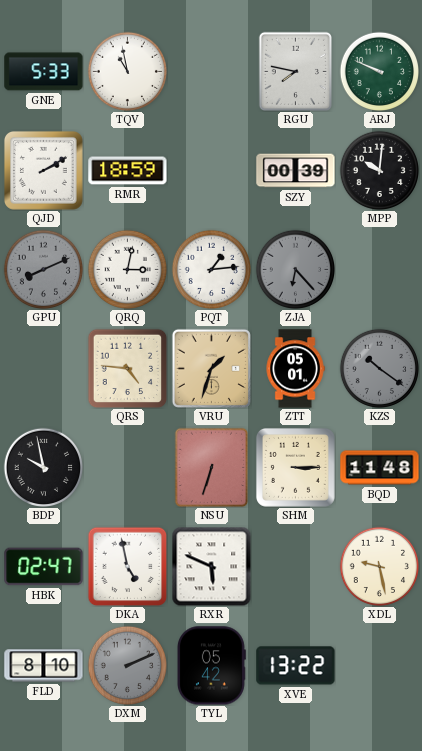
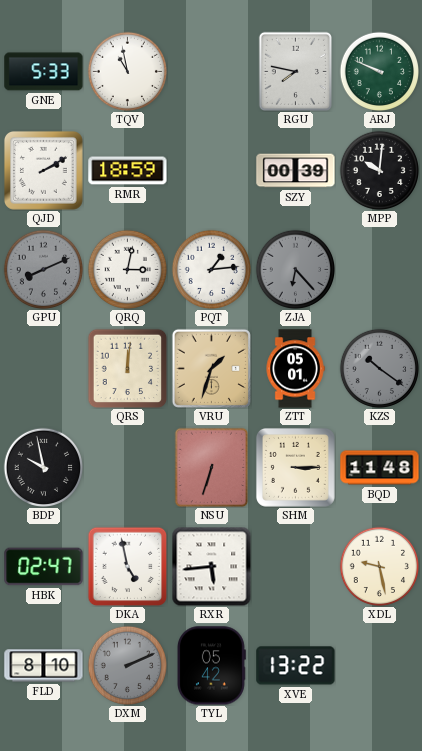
QRS: 4:46 -> 12:01
RXR: 5:49 -> 5:44
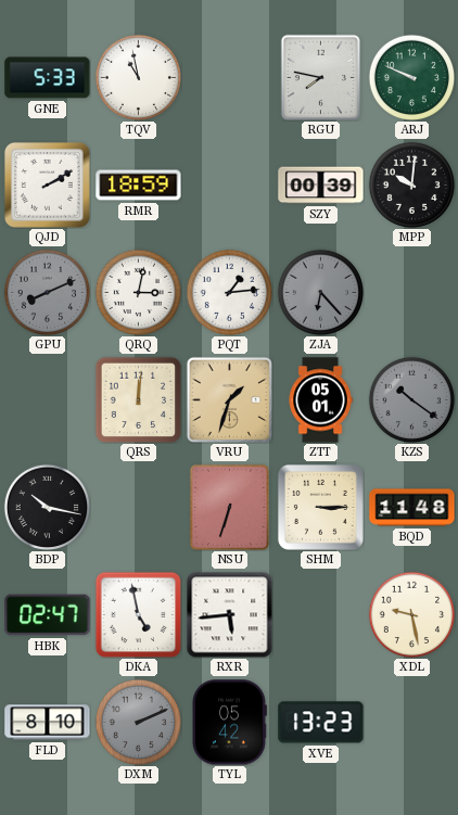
BDP: 9:58 -> 10:17
XVE: 13:22 -> 13:23
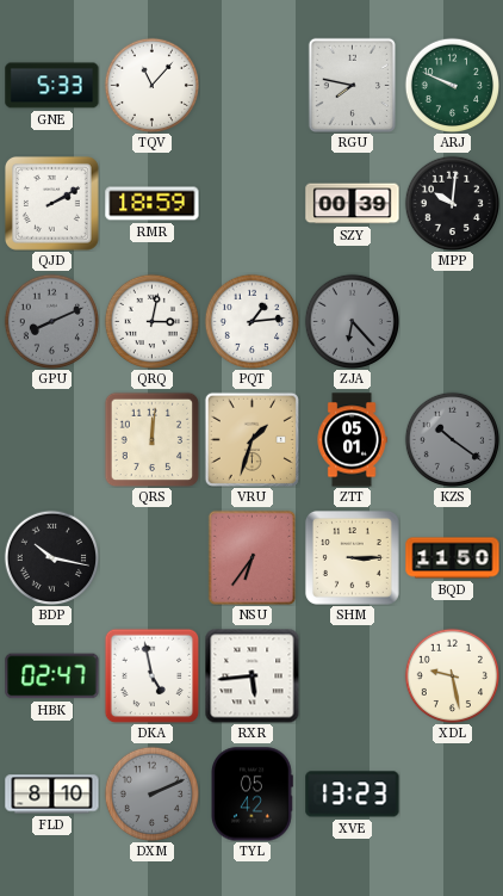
TQV: 10:58 -> 11:07
NSU: 6:33 -> 6:36
BQD: 11:48 -> 11:50
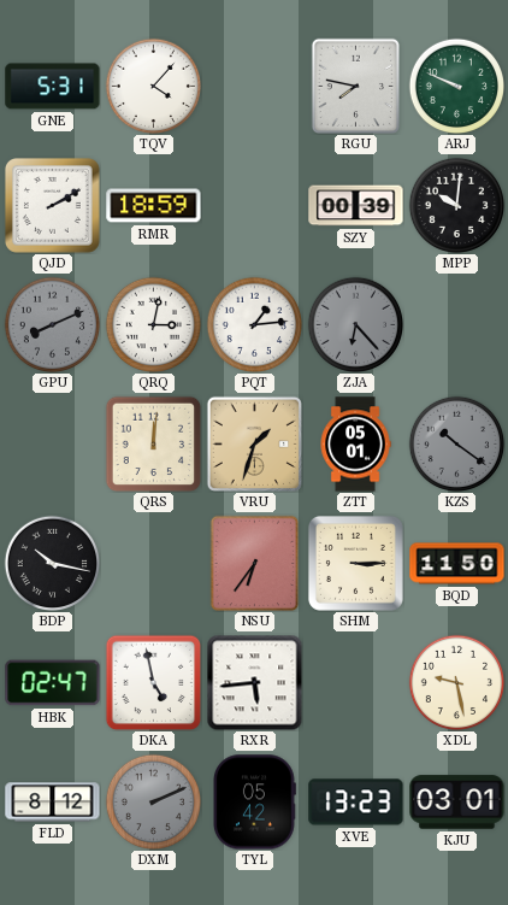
GNE: 5:33 -> 5:31
TQV: 11:07 -> 4:07
FLD: 8:10 -> 8:12
KJU: none -> 03:01
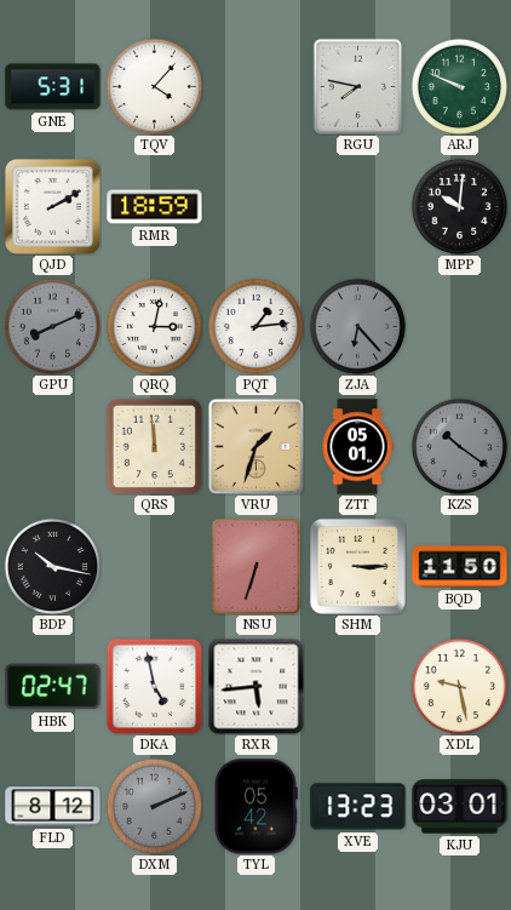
SZY: 00:39 -> none
QRS: 12:01 -> 11:59
NSU: 6:36 -> 6:33
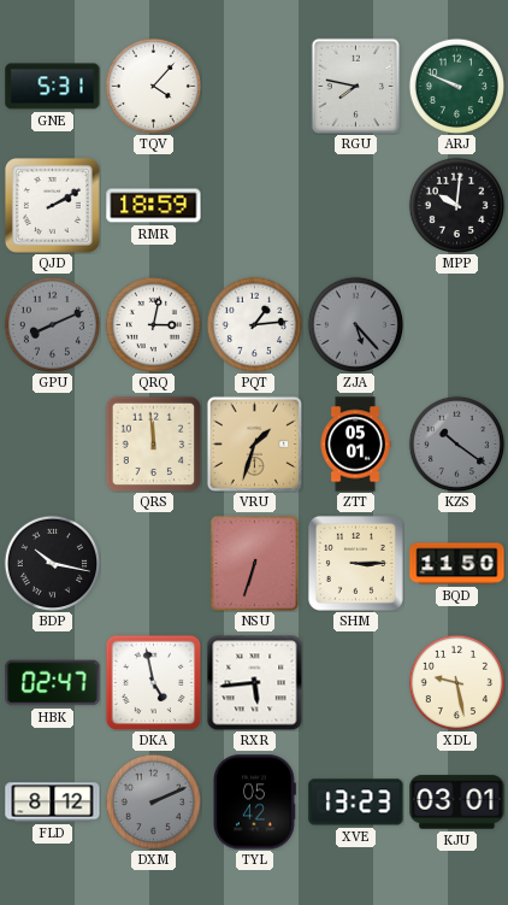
ZJA: 6:23 -> 5:23
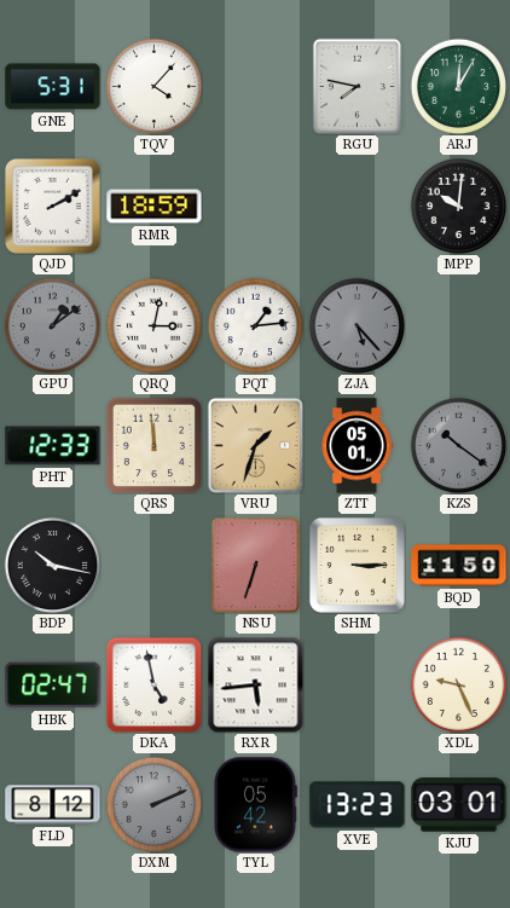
ARJ: 9:49 -> 12:05
GPU: 8:11 -> 1:09
PHT: none -> 12:33
XDL: 9:28 -> 9:26
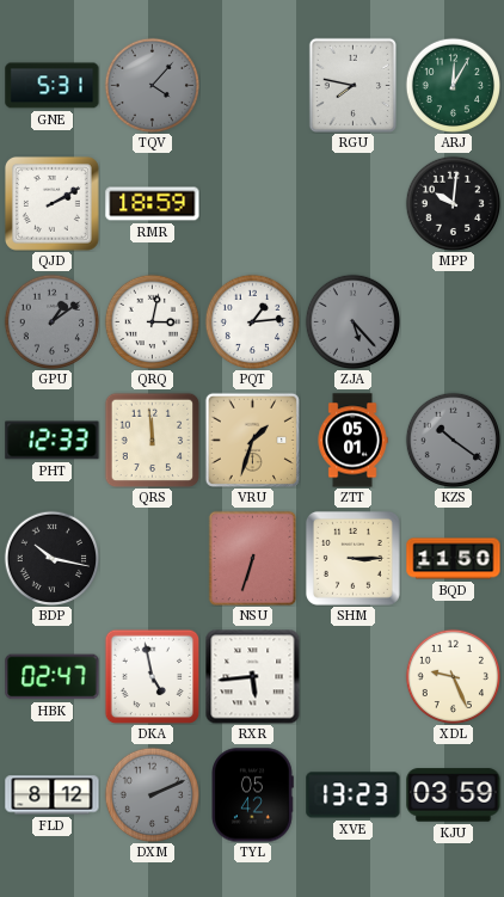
TQV dial: white -> grey
KJU: 03:01 -> 03:59
